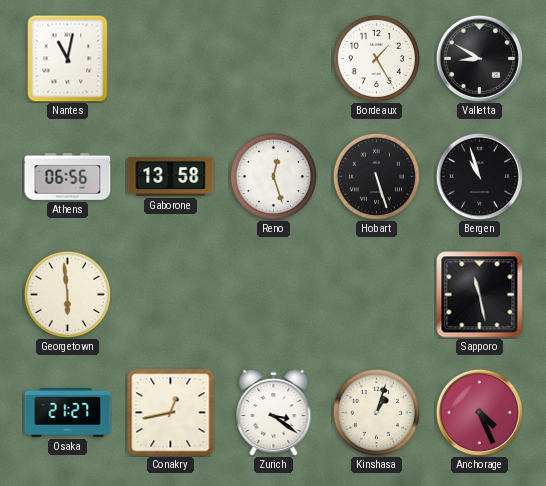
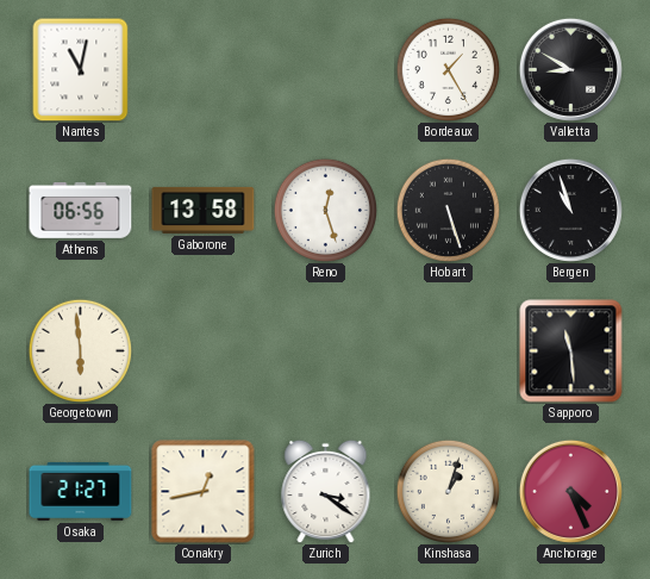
Sapporo: 11:28 -> 11:29
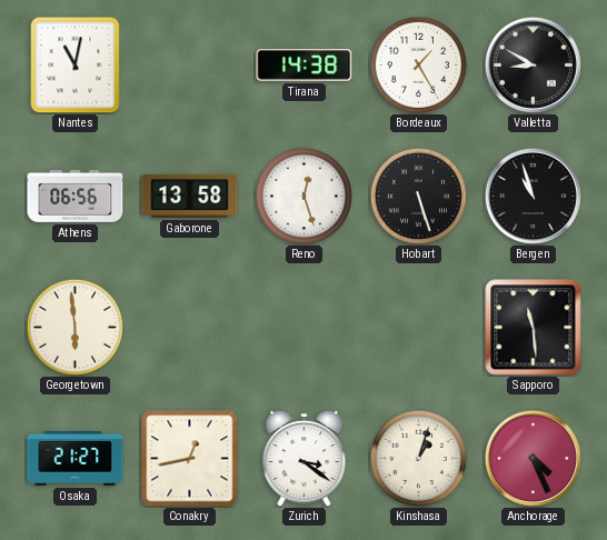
Tirana: none -> 14:38
